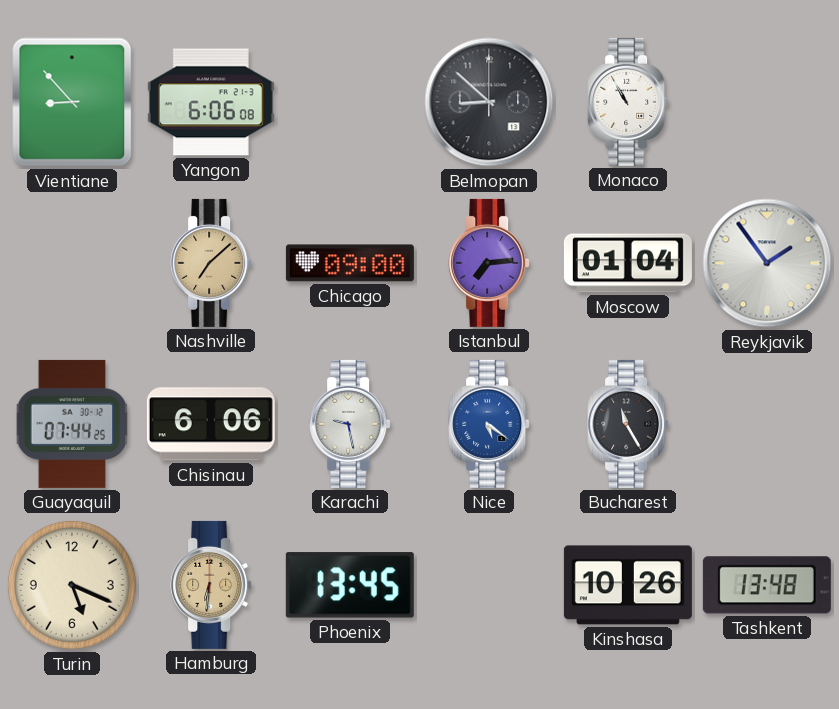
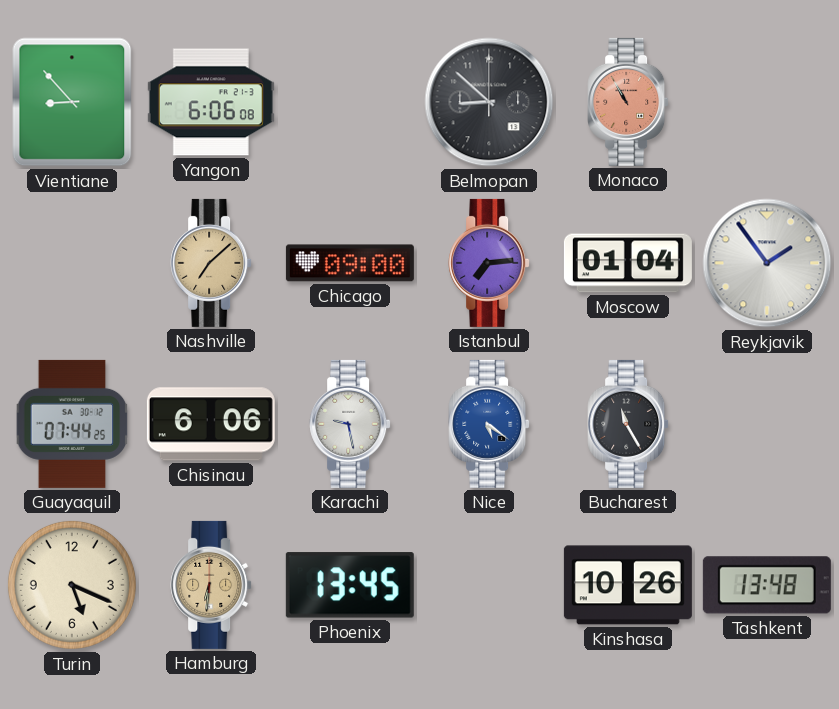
Monaco dial: white -> salmon
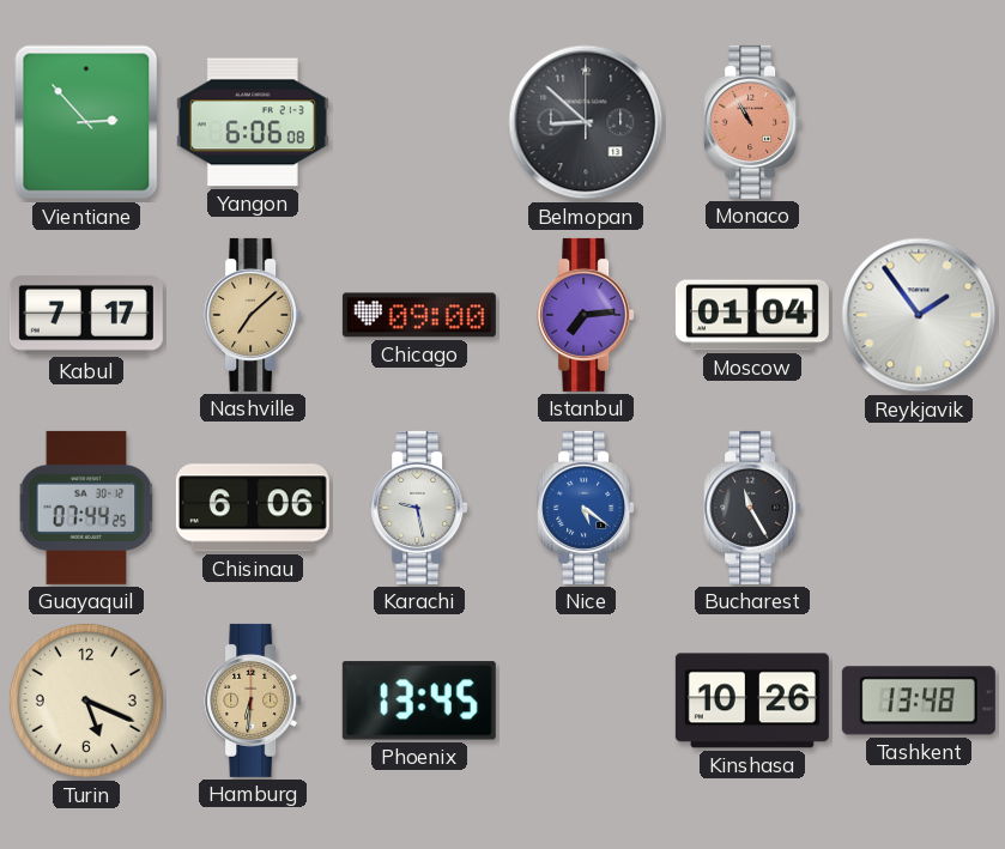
Vientiane: 8:53 -> 2:53
Kabul: none -> 7:17
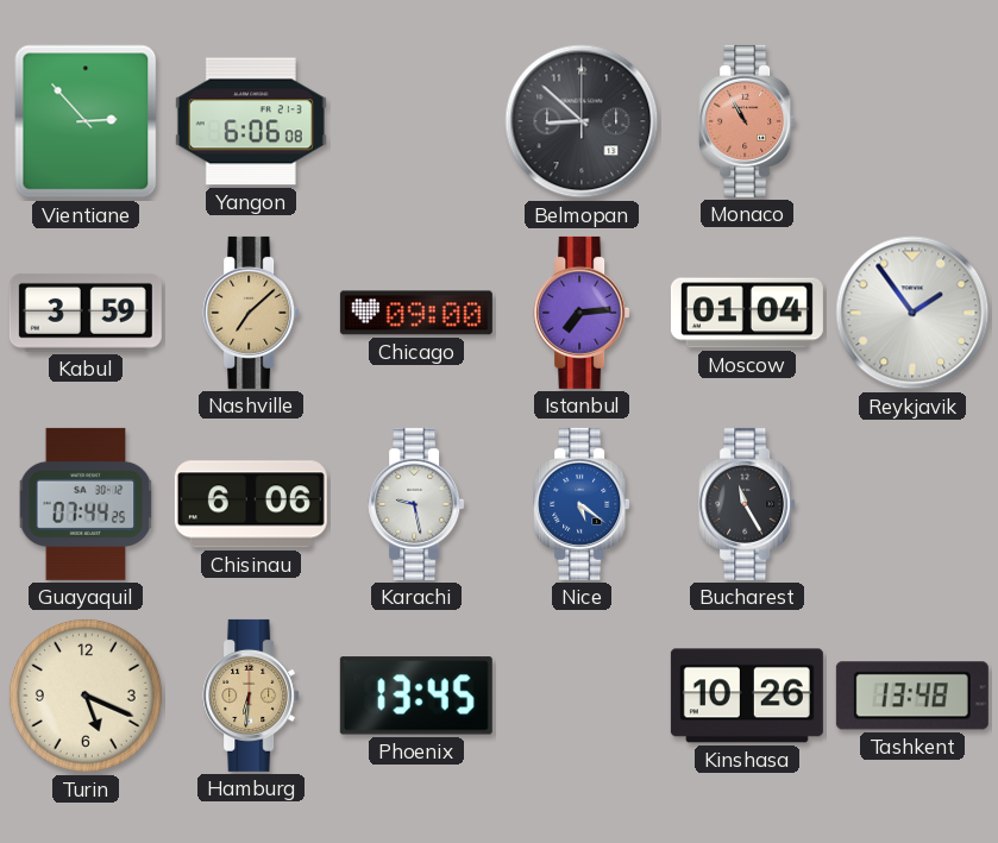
Kabul: 7:17 -> 3:59
